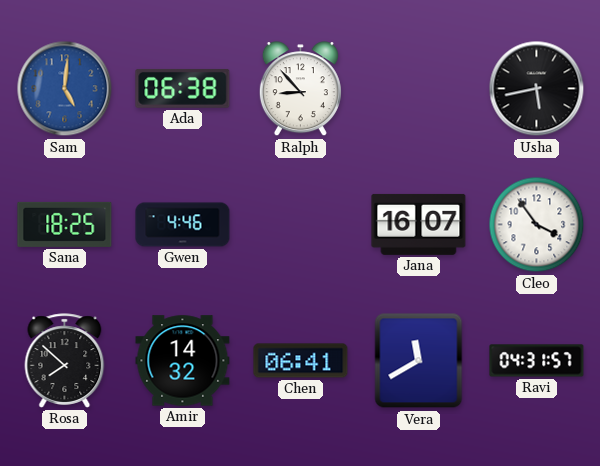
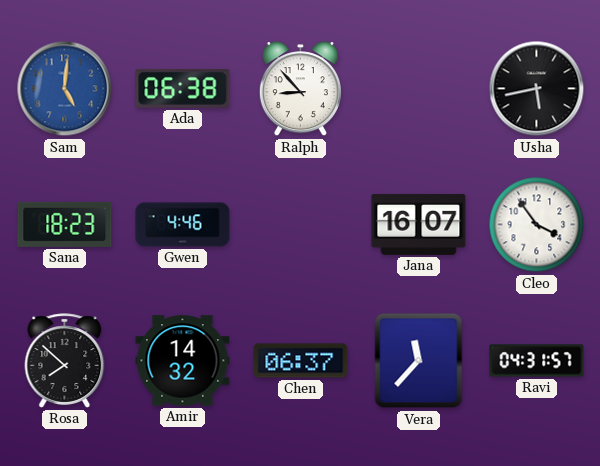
Sana: 18:25 -> 18:23
Chen: 06:41 -> 06:37
Vera: 11:40 -> 11:37
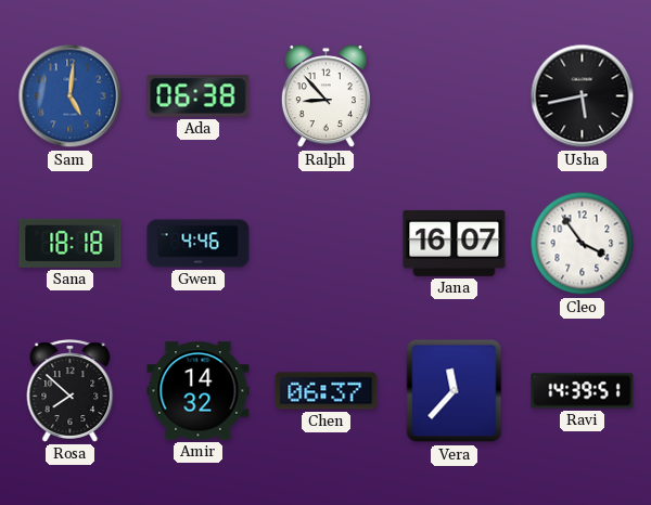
Sana: 18:23 -> 18:18
Ravi: 04:31 -> 14:39
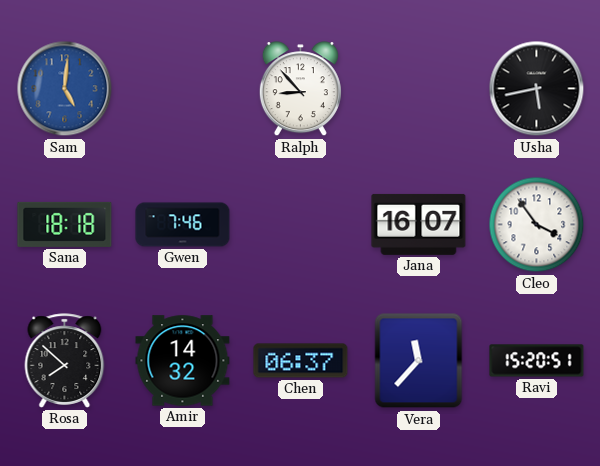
Ada: 06:38 -> none
Gwen: 4:46 -> 7:46
Ravi: 14:39 -> 15:20
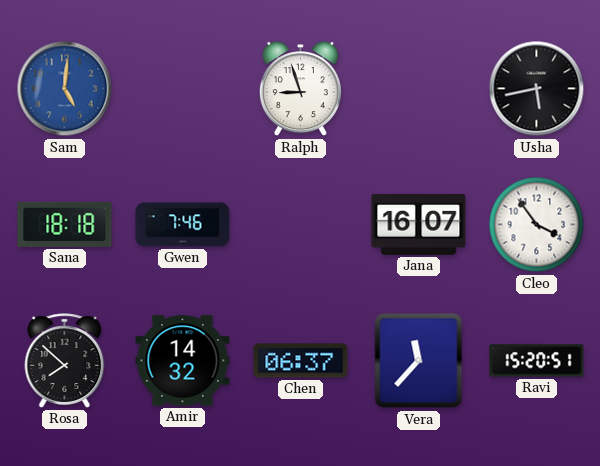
Ralph: 8:53 -> 8:57
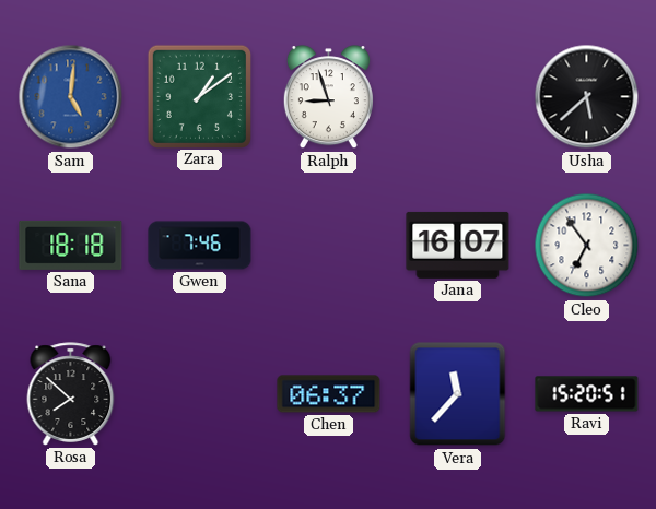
Zara: none -> 1:09
Usha: 5:43 -> 5:38
Cleo: 3:54 -> 6:54
Amir: 14:32 -> none
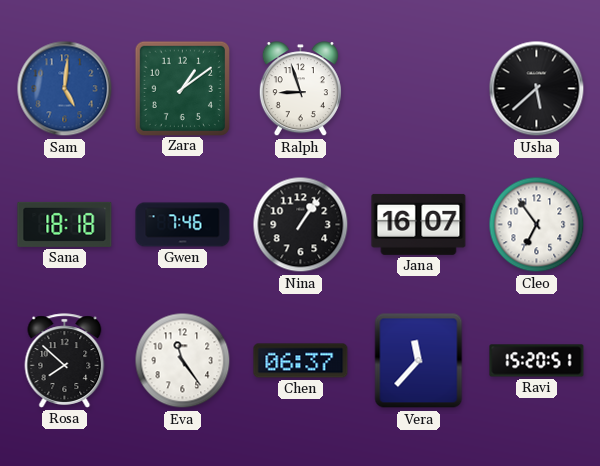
Nina: none -> 1:06
Eva: none -> 11:24
